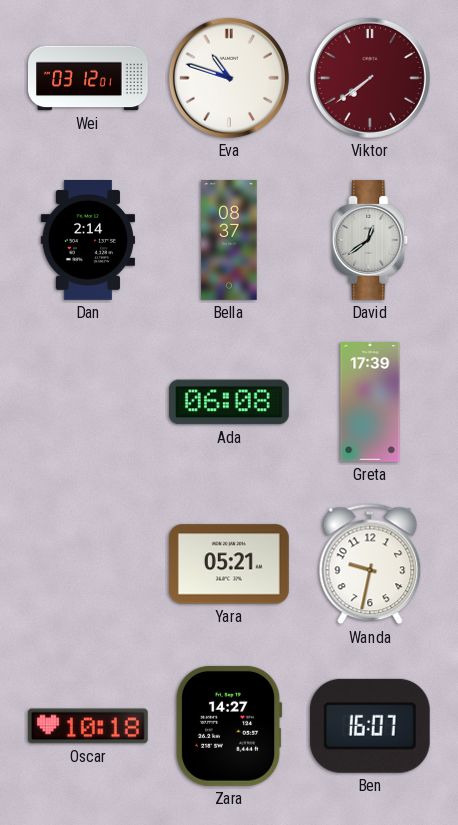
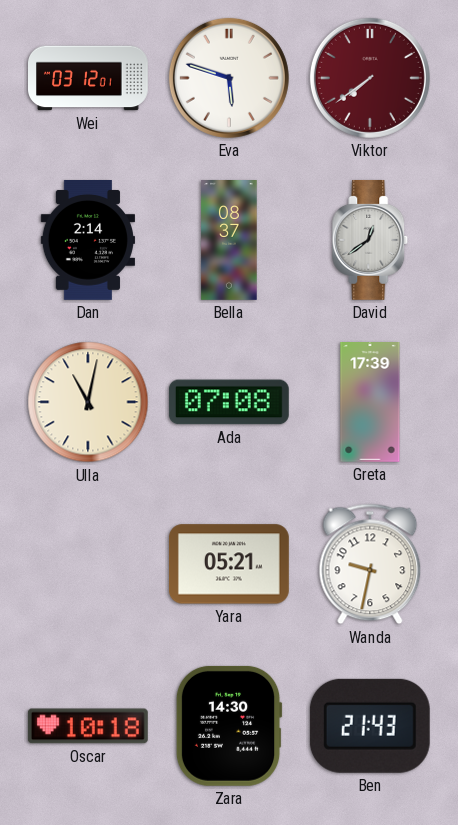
Eva: 10:48 -> 5:48
Ulla: none -> 11:02
Ada: 06:08 -> 07:08
Zara: 14:27 -> 14:30
Ben: 16:07 -> 21:43
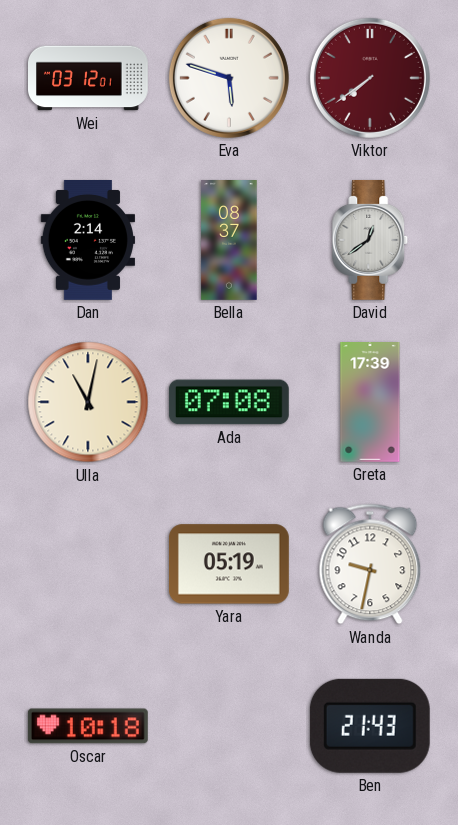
Yara: 05:21 -> 05:19
Zara: 14:30 -> none
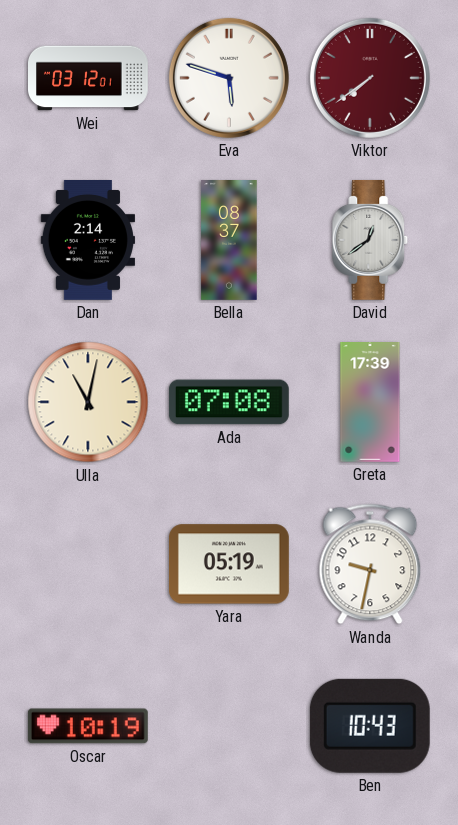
Oscar: 10:18 -> 10:19
Ben: 21:43 -> 10:43
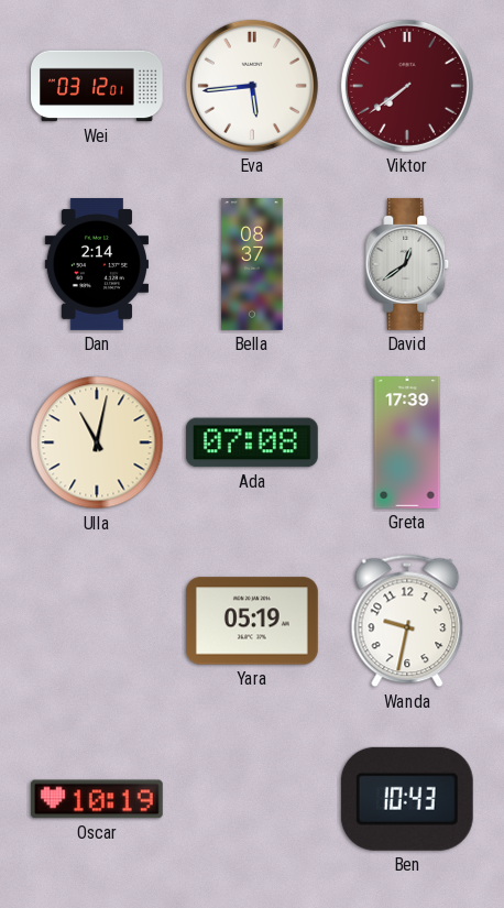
Eva: 5:48 -> 5:44
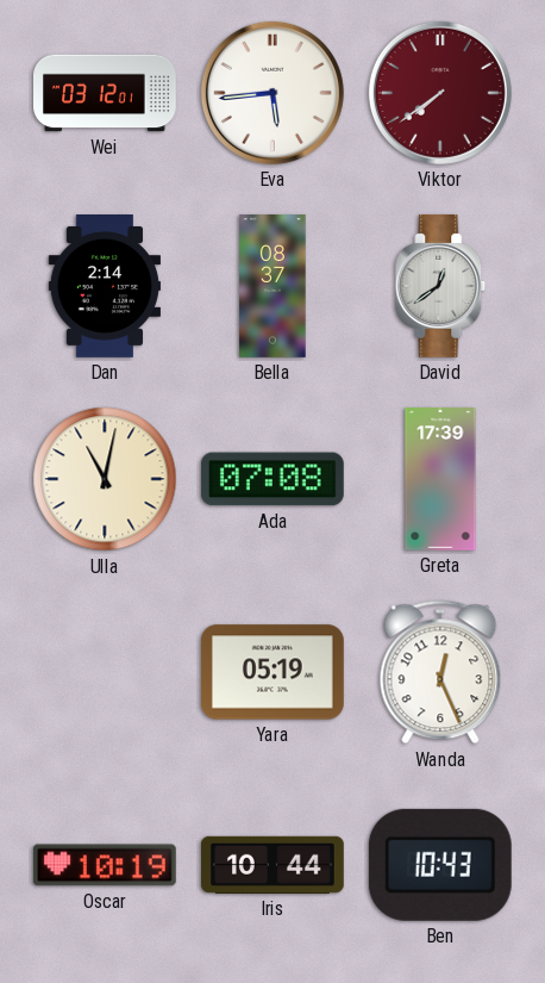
Wanda: 9:32 -> 12:26
Iris: none -> 10:44
